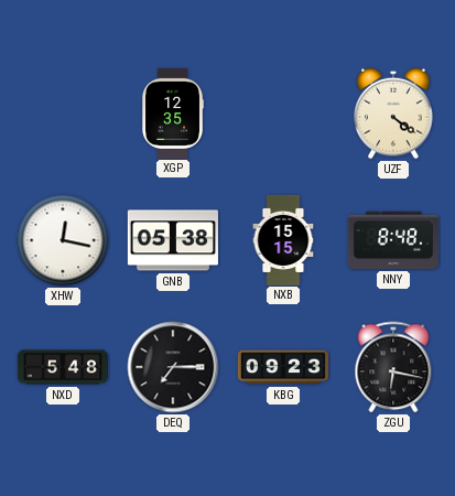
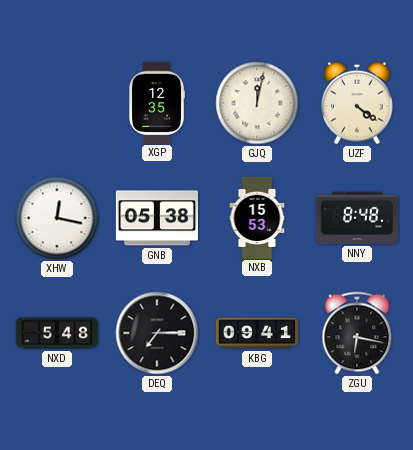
GJQ: none -> 12:02
NXB: 15:15 -> 15:53
KBG: 09:23 -> 09:41
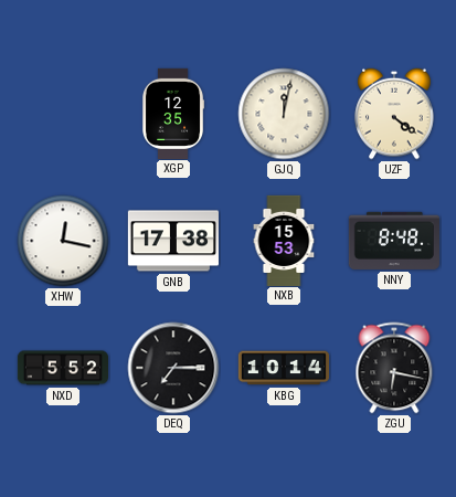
GNB: 05:38 -> 17:38
NXD: 5:48 -> 5:52
KBG: 09:41 -> 10:14
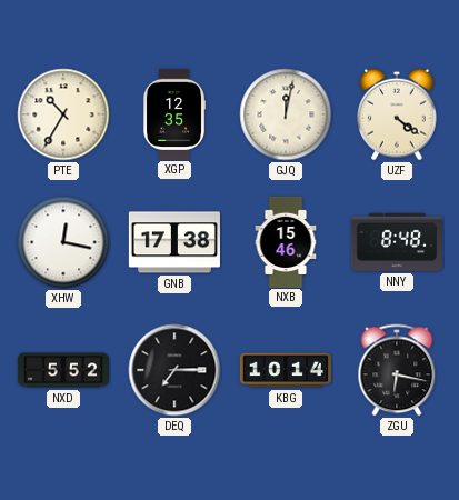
PTE: none -> 10:35
NXB: 15:53 -> 15:46
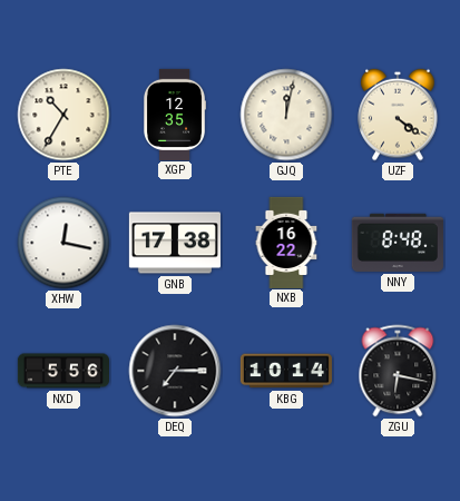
NXB: 15:46 -> 16:22
NXD: 5:52 -> 5:56
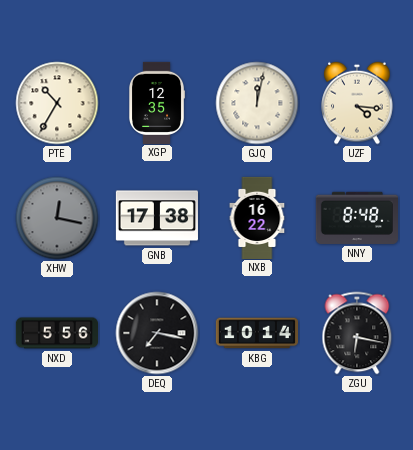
UZF: 4:21 -> 4:16
XHW dial: white -> grey
DEQ: 7:15 -> 7:17
